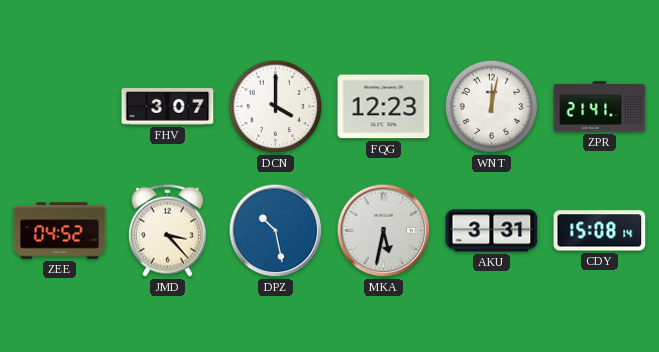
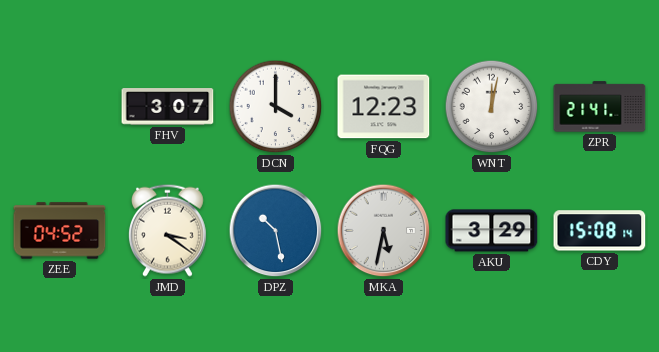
JMD: 3:23 -> 3:21
AKU: 3:31 -> 3:29
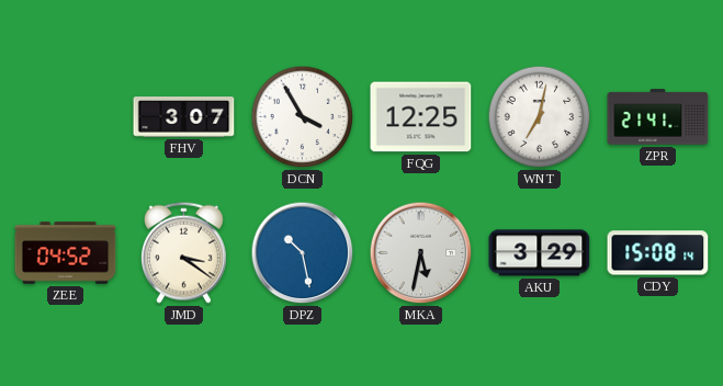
DCN: 4:00 -> 3:55
FQG: 12:23 -> 12:25
WNT: 12:02 -> 7:02
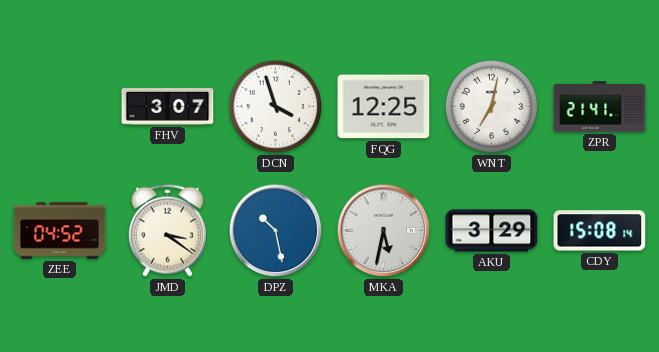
DCN: 3:55 -> 3:57
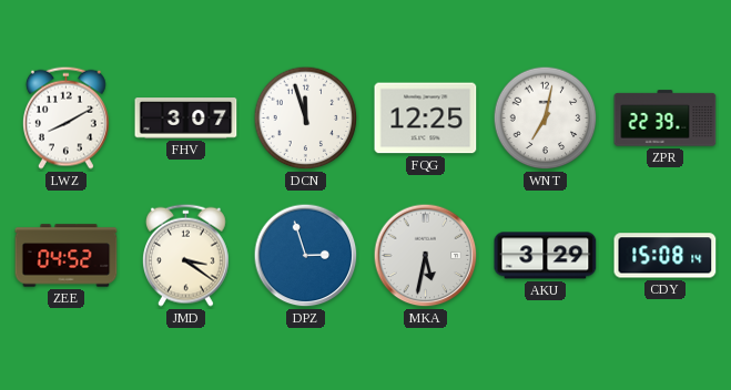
LWZ: none -> 8:10
DCN: 3:57 -> 11:57
ZPR: 21:41 -> 22:39
DPZ: 10:28 -> 2:57
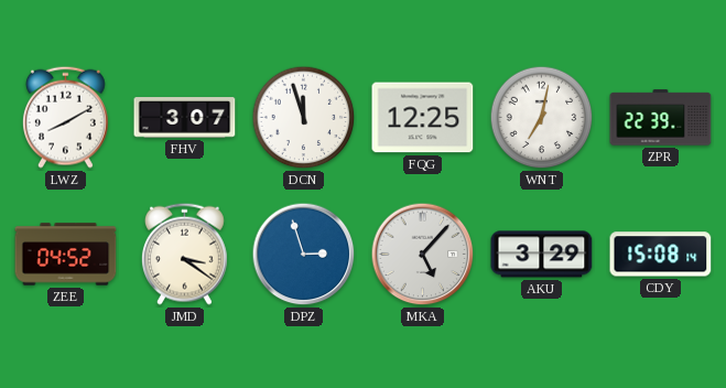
MKA: 5:32 -> 5:07
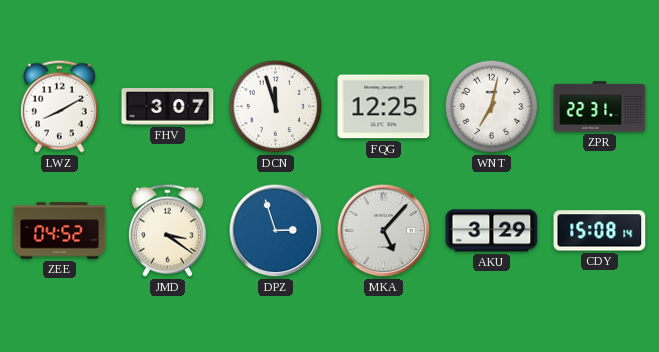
ZPR: 22:39 -> 22:31
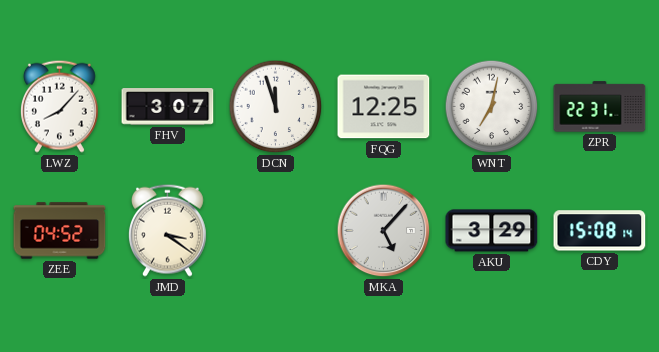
LWZ: 8:10 -> 8:07
DPZ: 2:57 -> none
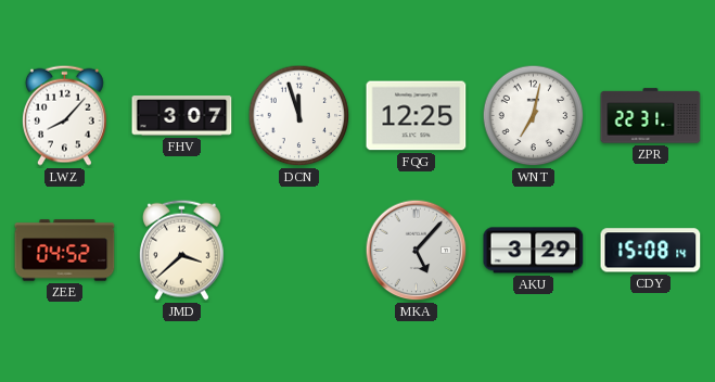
JMD: 3:21 -> 3:38
